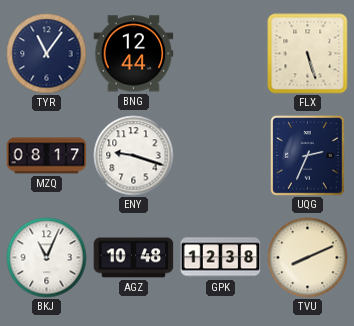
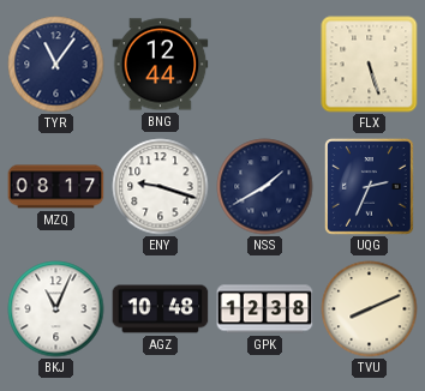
NSS: none -> 1:40
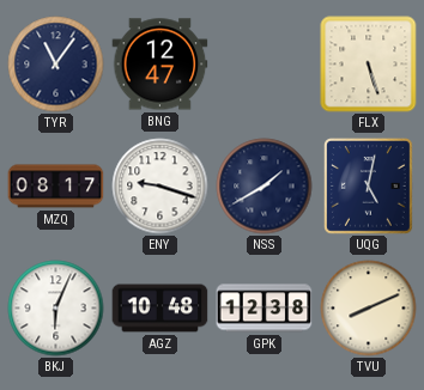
BNG: 12:44 -> 12:47
UQG: 2:34 -> 5:02
BKJ: 11:04 -> 6:04
